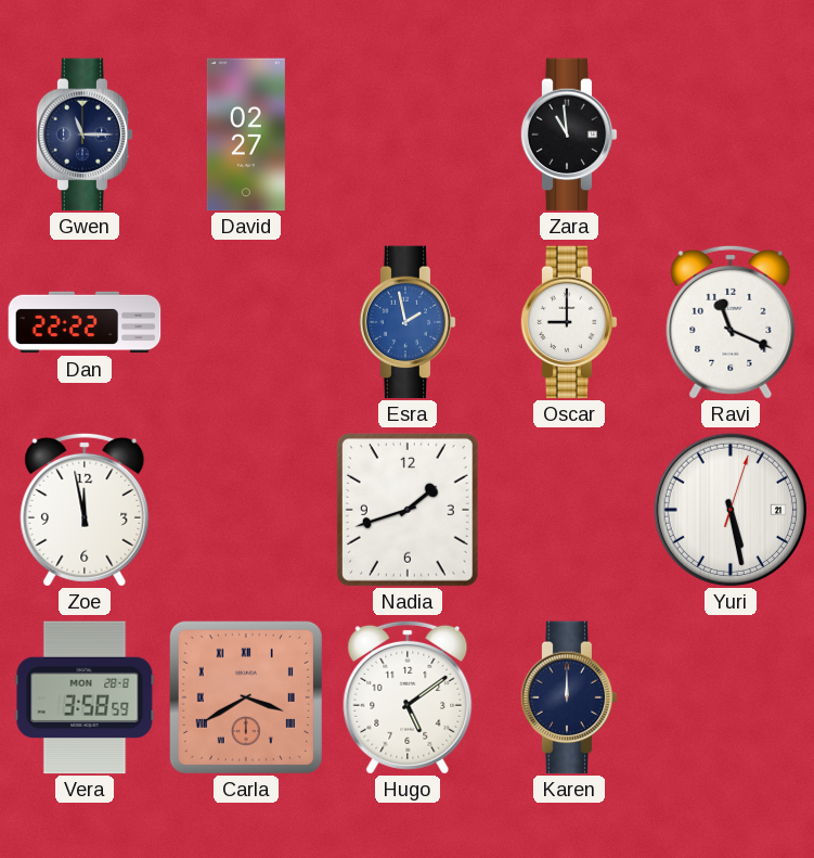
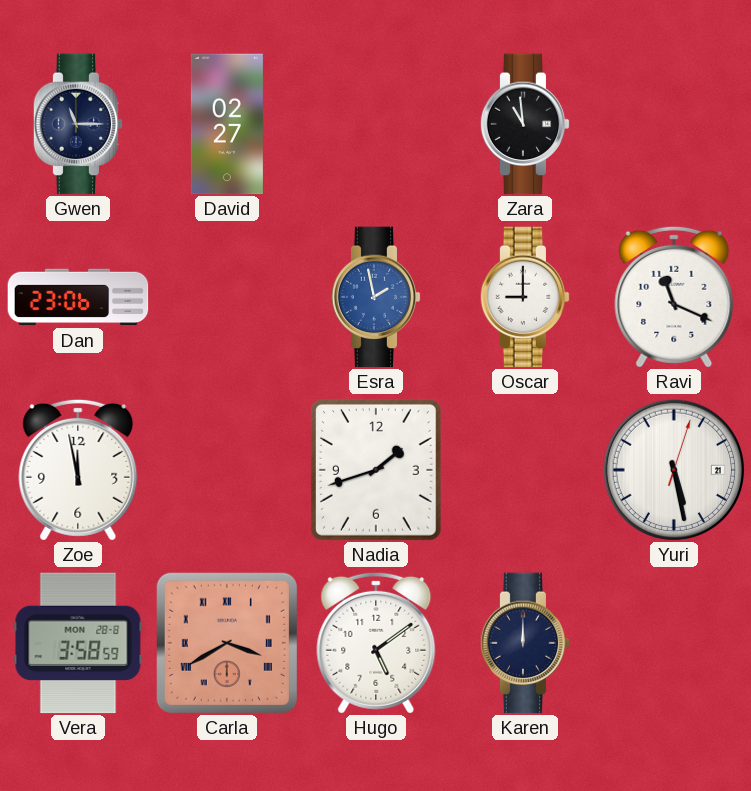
Dan: 22:22 -> 23:06
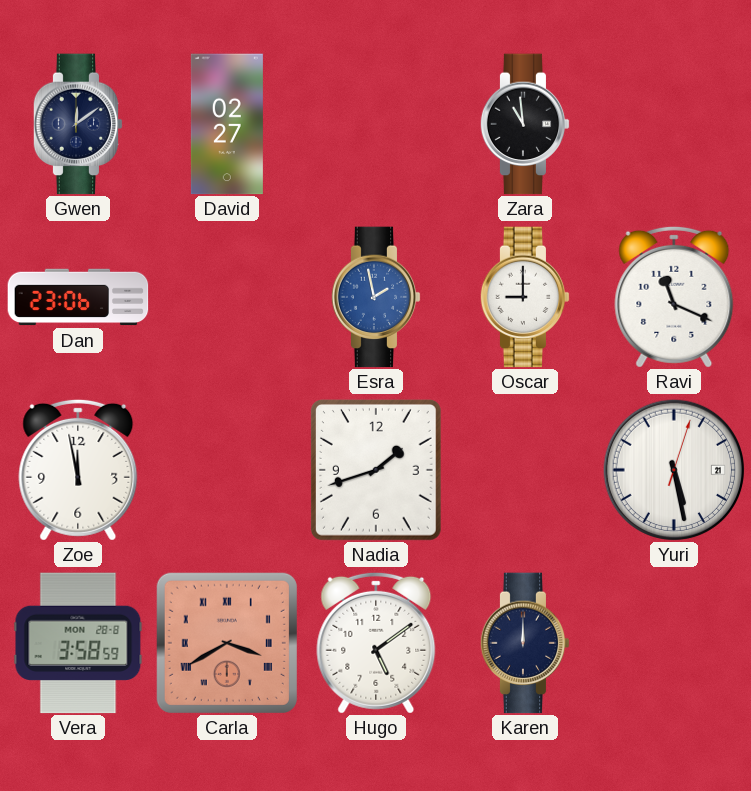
Gwen: 11:15 -> 12:09
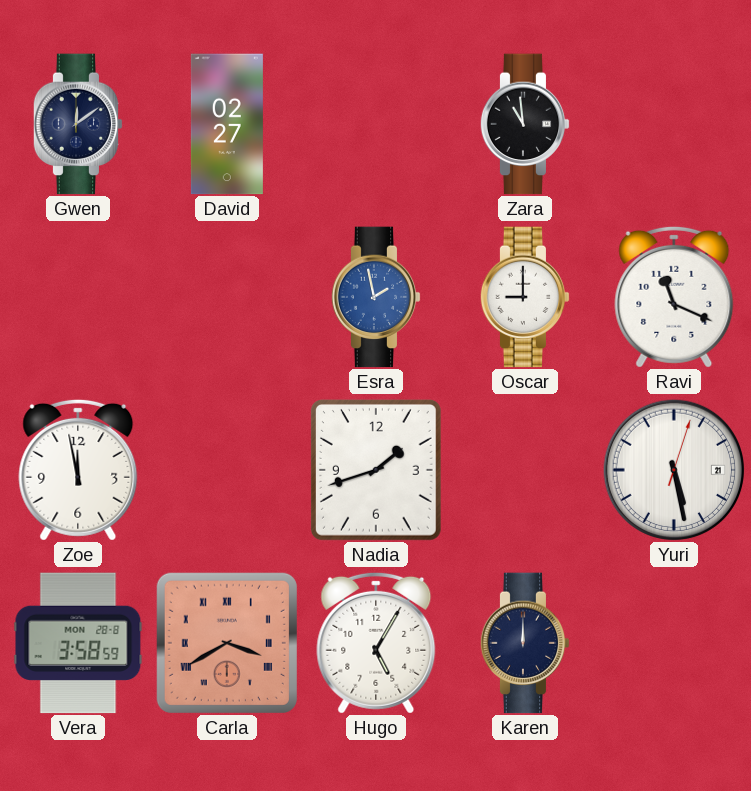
Dan: 23:06 -> none
Hugo: 5:09 -> 5:05
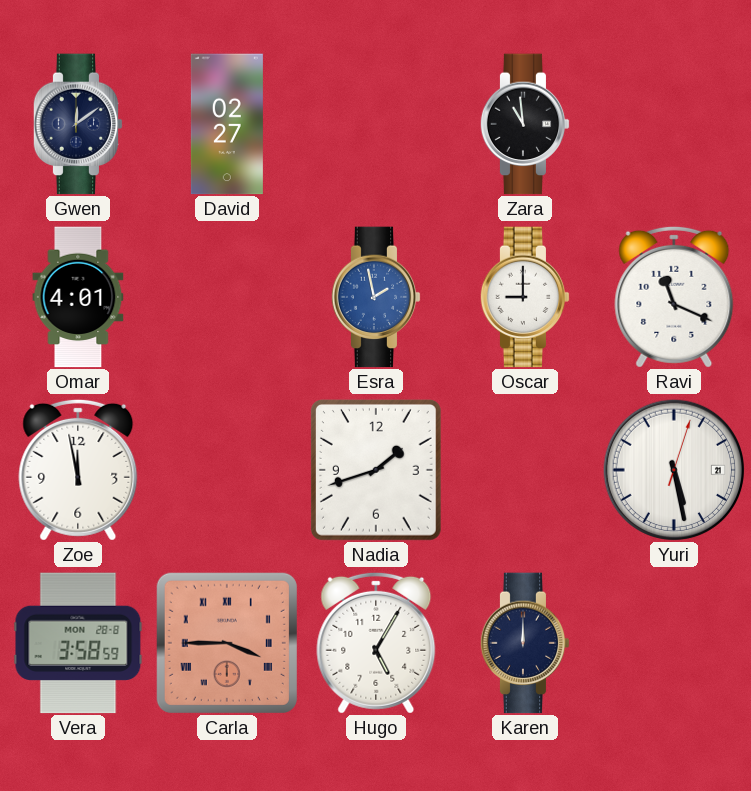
Omar: none -> 4:01
Carla: 3:40 -> 3:45
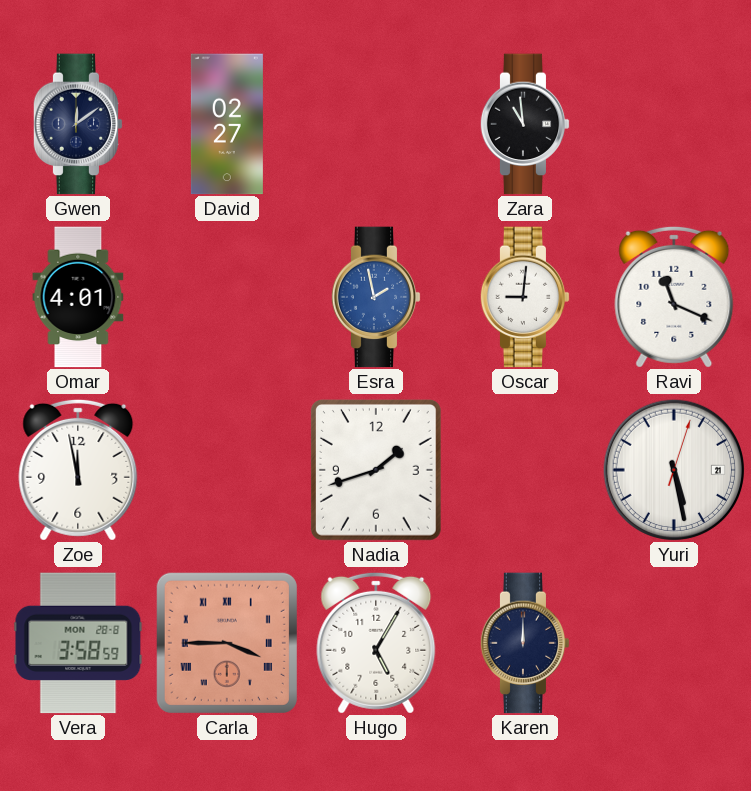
Oscar: 9:00 -> 9:01
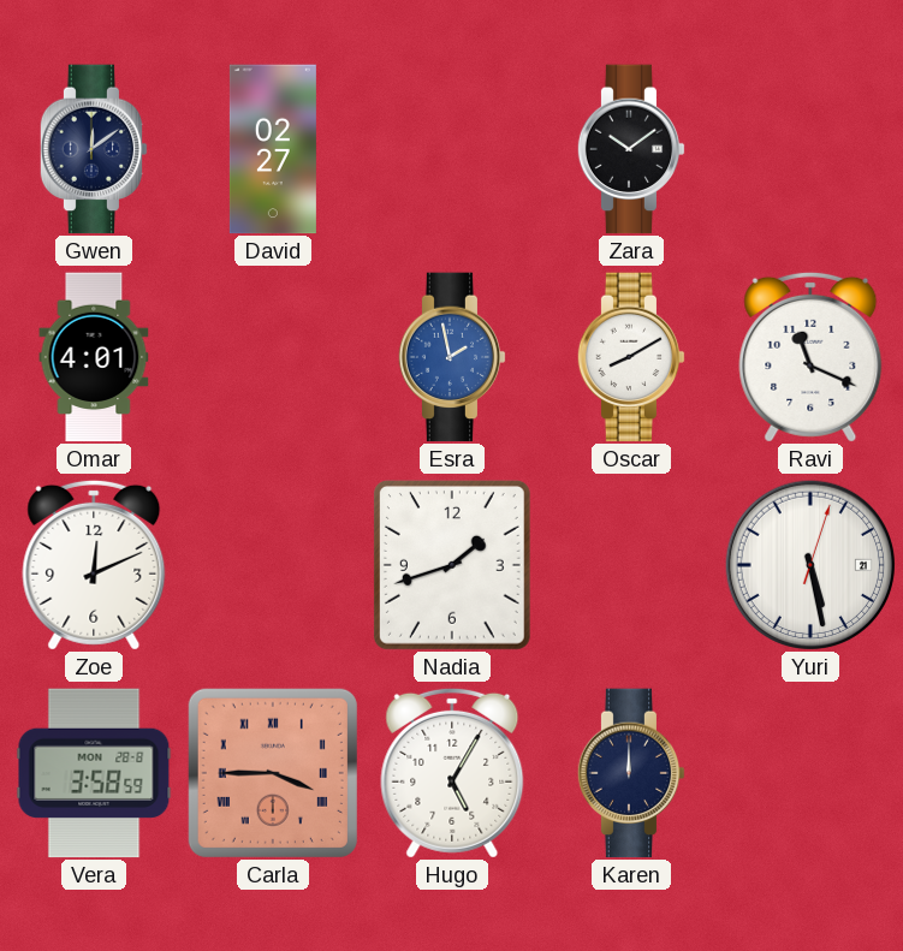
Zara: 10:59 -> 10:09
Oscar: 9:01 -> 8:10
Zoe: 11:58 -> 12:11
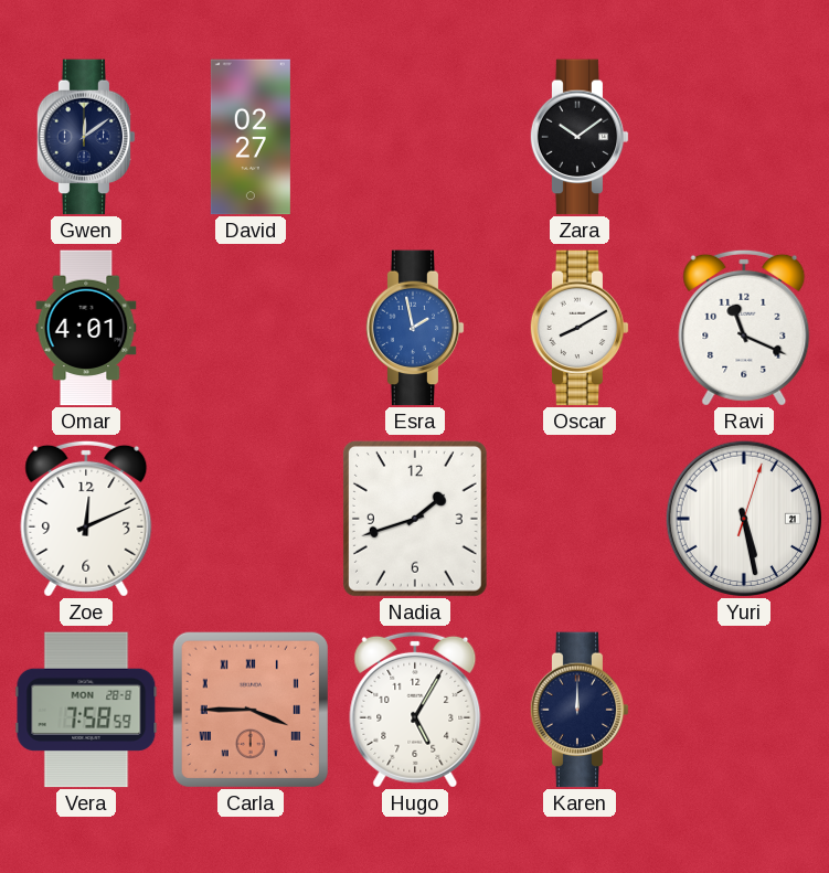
Vera: 3:58 -> 7:58
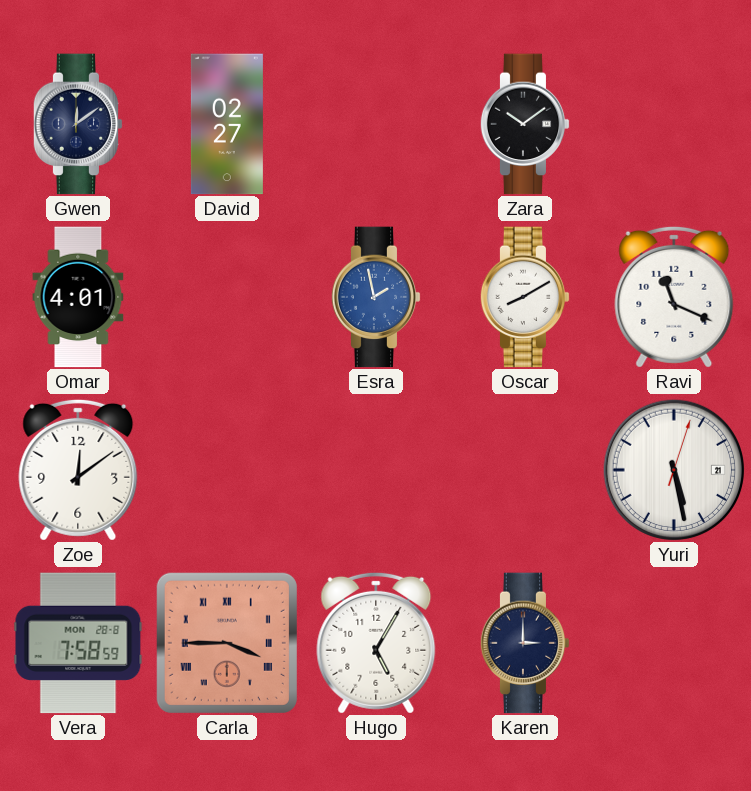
Zoe: 12:11 -> 12:09
Nadia: 1:42 -> none
Karen: 12:00 -> 3:00
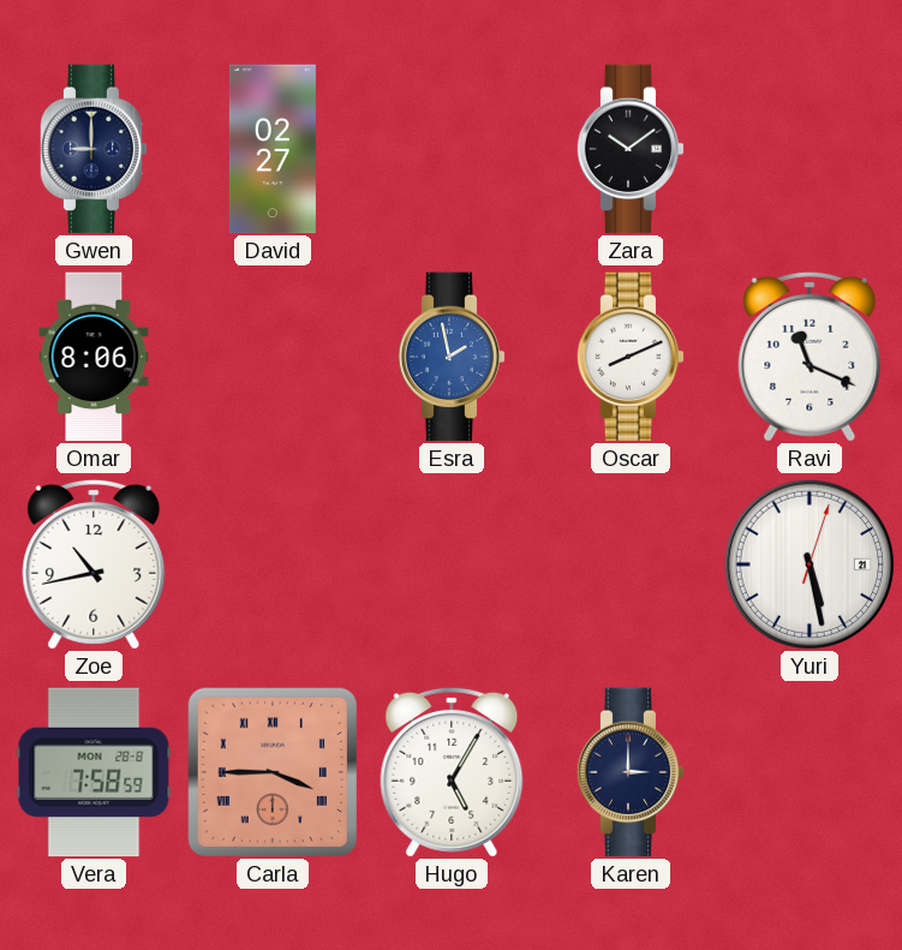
Gwen: 12:09 -> 9:00
Omar: 4:01 -> 8:06
Oscar: 8:10 -> 8:11
Zoe: 12:09 -> 10:43
